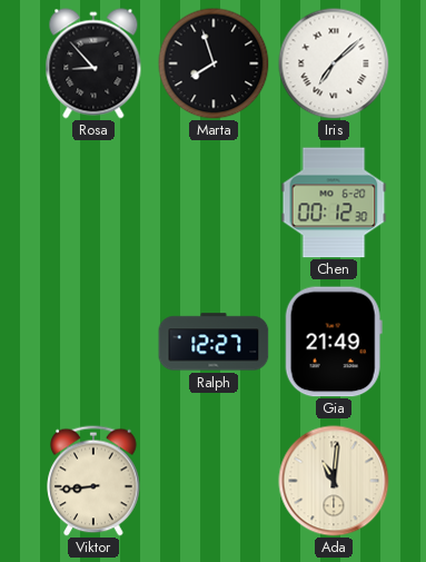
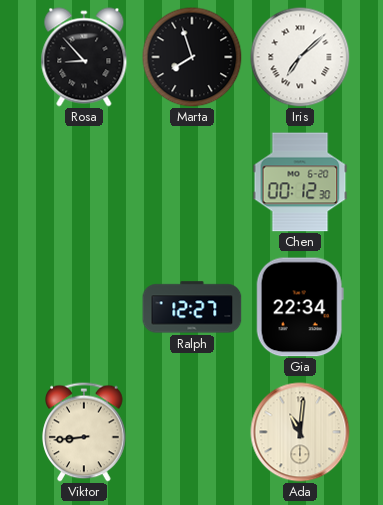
Gia: 21:49 -> 22:34
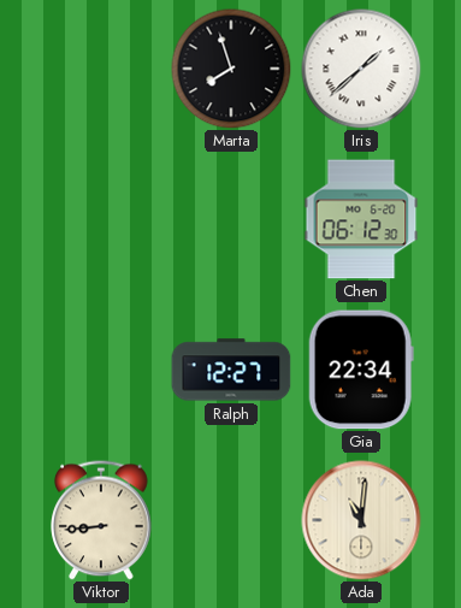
Rosa: 8:53 -> none
Iris: 7:08 -> 1:38
Chen: 00:12 -> 06:12
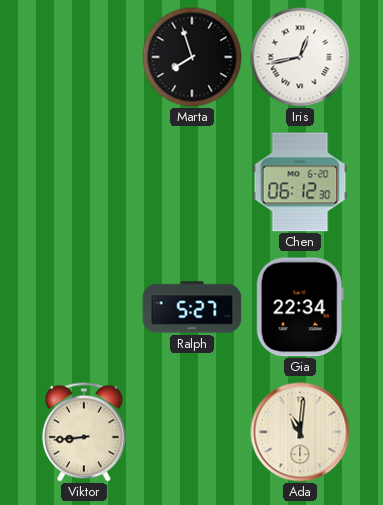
Iris: 1:38 -> 12:43
Ralph: 12:27 -> 5:27
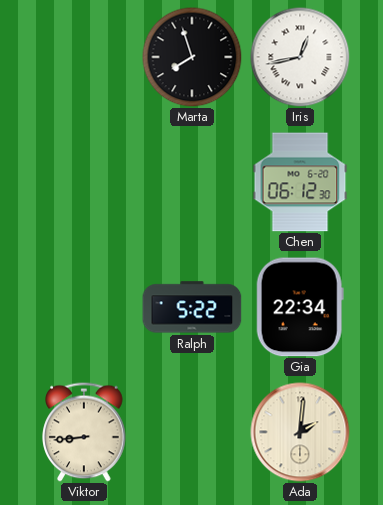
Ralph: 5:27 -> 5:22
Ada: 11:01 -> 2:01
